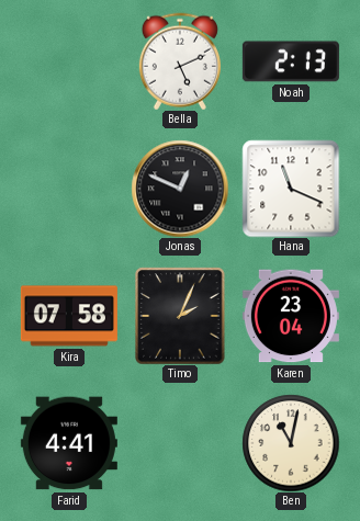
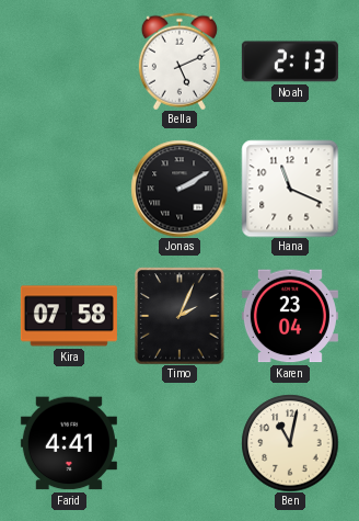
Jonas: 12:49 -> 2:10
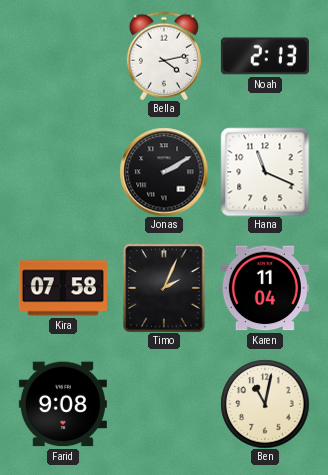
Bella: 5:11 -> 4:13
Karen: 23:04 -> 11:04
Farid: 4:41 -> 9:08
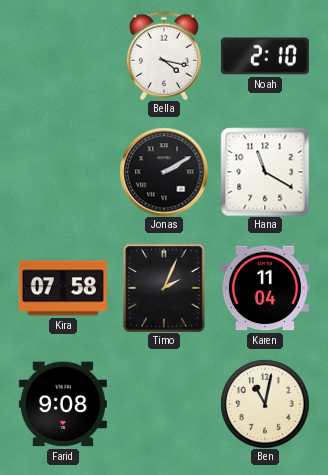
Bella: 4:13 -> 4:17
Noah: 2:13 -> 2:10
Hana: 11:19 -> 11:20
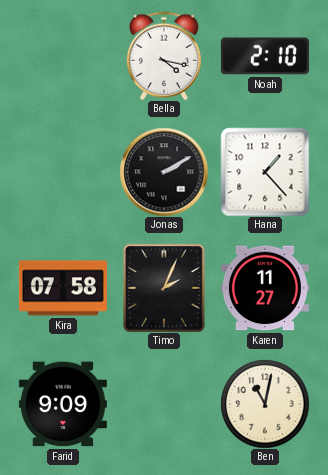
Hana: 11:20 -> 1:23
Karen: 11:04 -> 11:27
Farid: 9:08 -> 9:09
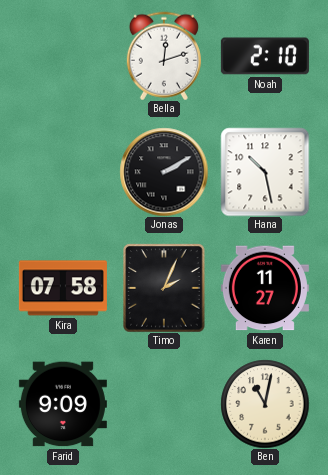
Bella: 4:17 -> 12:12
Hana: 1:23 -> 10:28
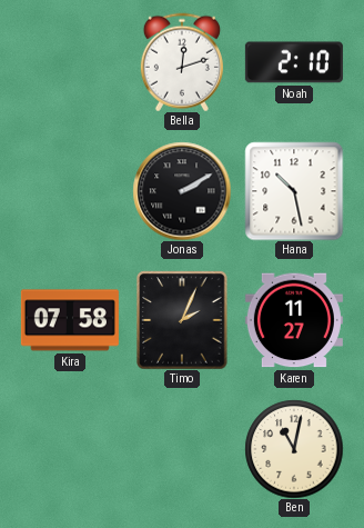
Farid: 9:09 -> none
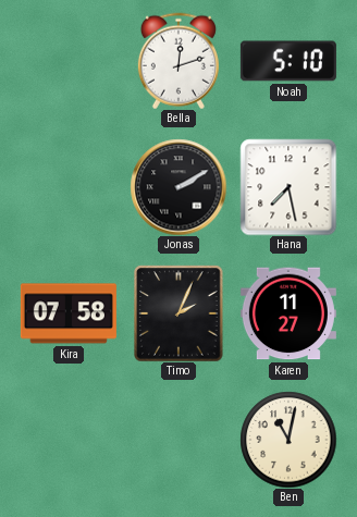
Noah: 2:10 -> 5:10
Hana: 10:28 -> 7:28
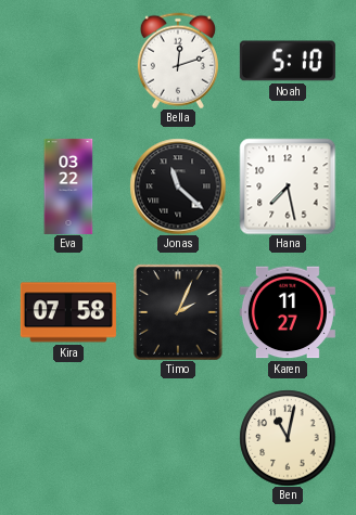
Eva: none -> 03:22
Jonas: 2:10 -> 11:22
